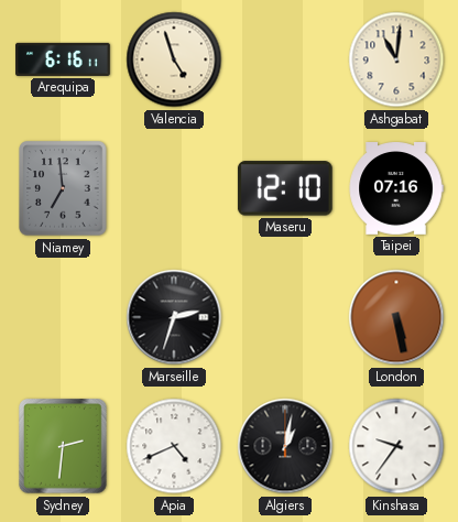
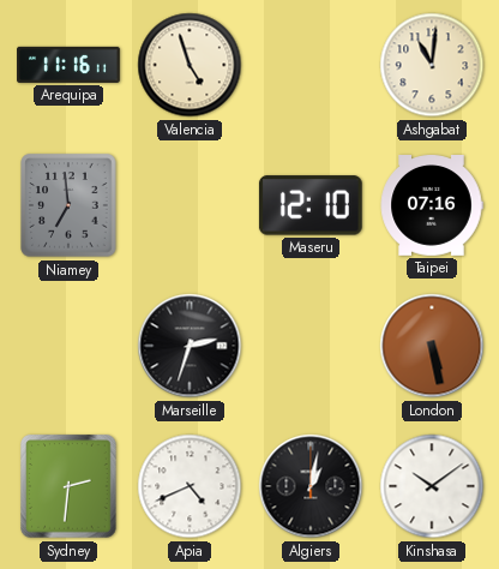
Arequipa: 6:16 -> 11:16
Kinshasa: 9:36 -> 10:09
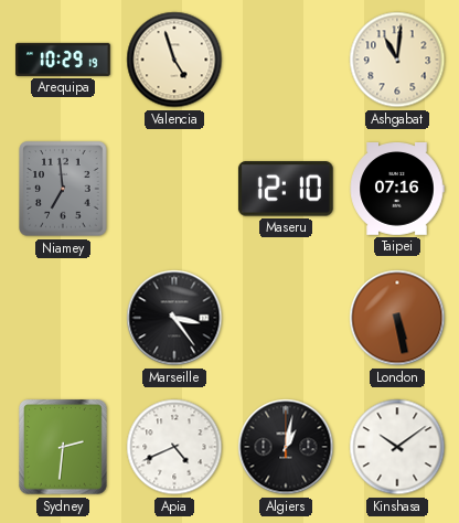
Arequipa: 11:16 -> 10:29
Marseille: 2:33 -> 3:24
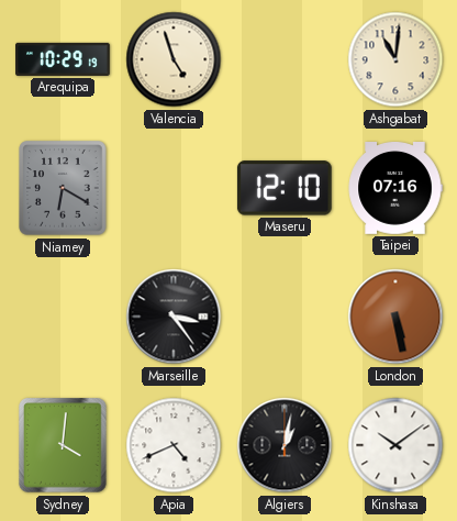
Niamey: 6:59 -> 6:20
Sydney: 2:31 -> 4:01
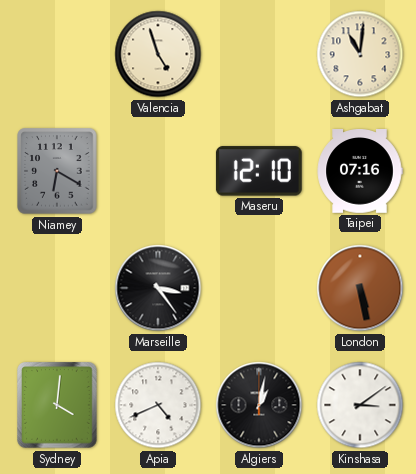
Arequipa: 10:29 -> none
Kinshasa: 10:09 -> 3:09
